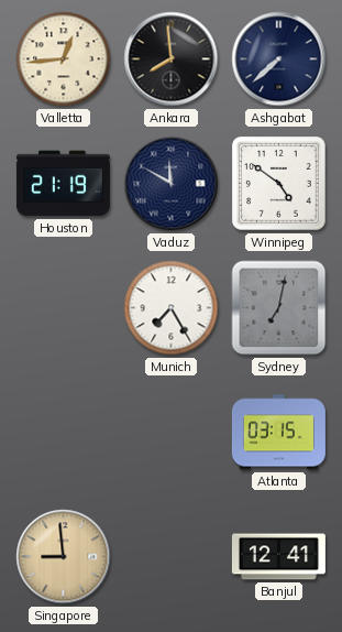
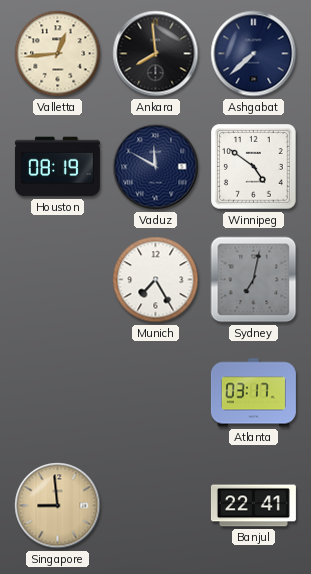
Houston: 21:19 -> 08:19
Atlanta: 03:15 -> 03:17
Banjul: 12:41 -> 22:41
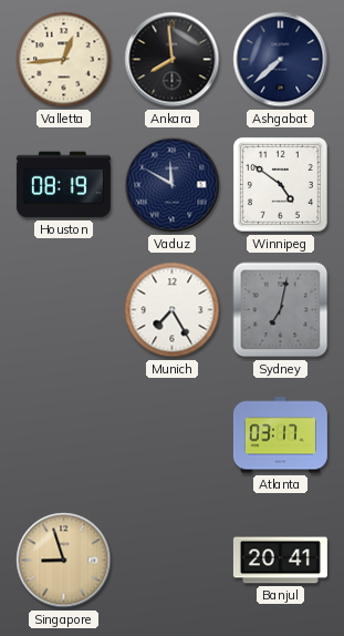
Singapore: 8:59 -> 8:57
Banjul: 22:41 -> 20:41
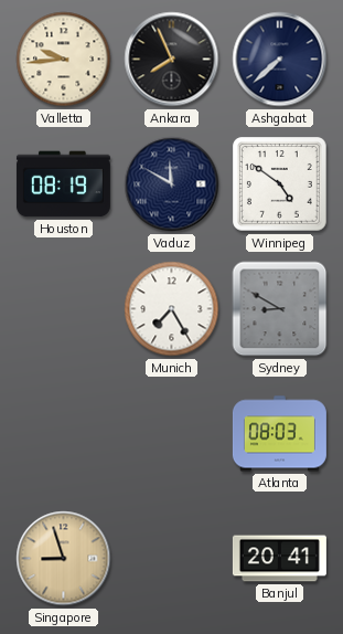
Valletta: 12:44 -> 9:44
Ankara: 7:59 -> 7:56
Sydney: 7:02 -> 8:50
Atlanta: 03:17 -> 08:03
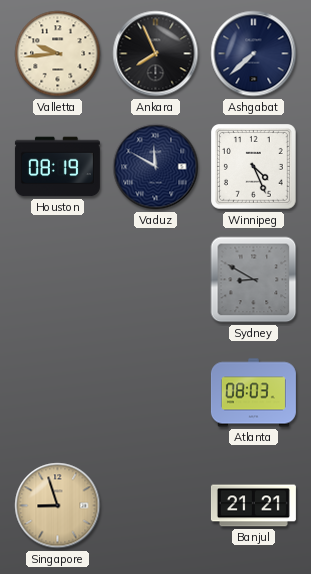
Winnipeg: 4:51 -> 4:26
Munich: 7:25 -> none
Banjul: 20:41 -> 21:21
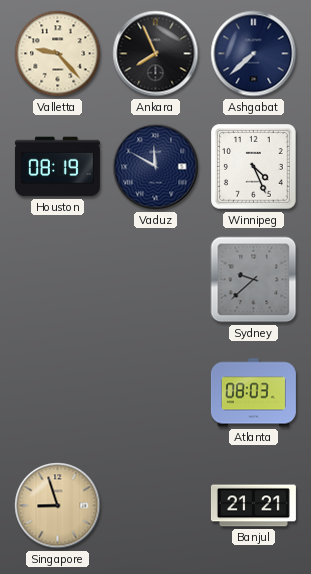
Valletta: 9:44 -> 9:23
Sydney: 8:50 -> 9:38
